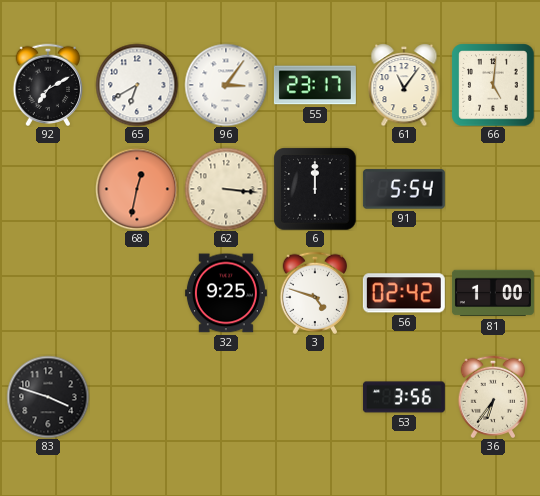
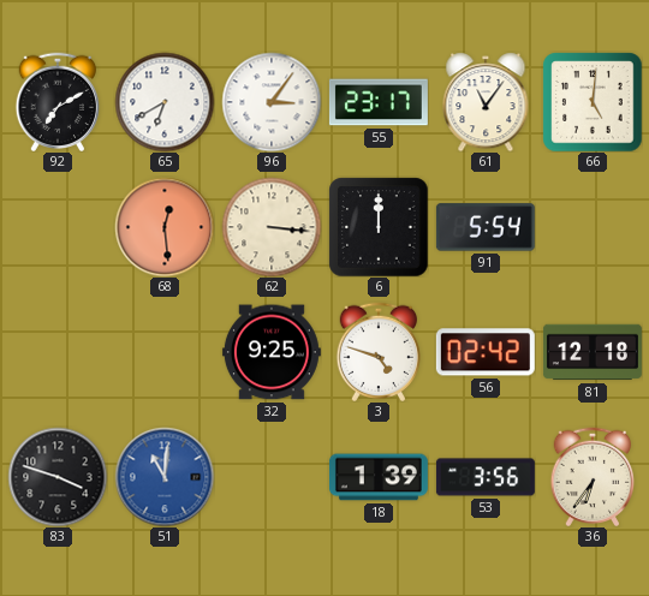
68: 12:32 -> 12:29
81: 1:00 -> 12:18
51: none -> 11:01
18: none -> 1:39
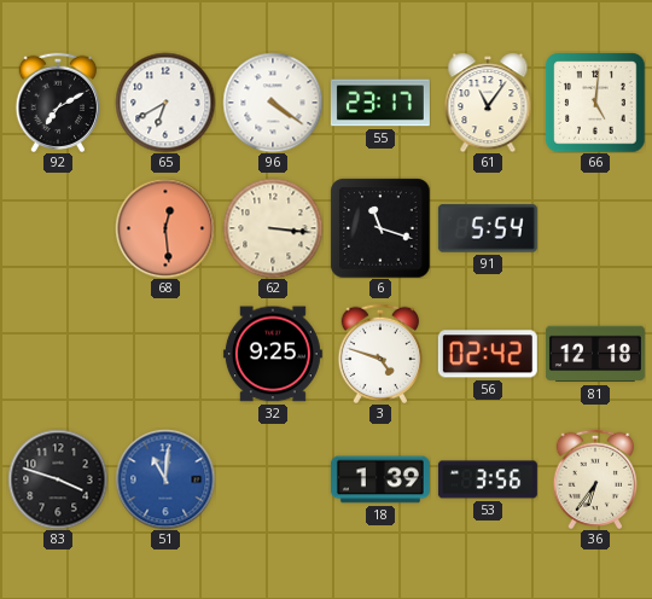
96: 3:06 -> 4:21
6: 12:00 -> 11:18
